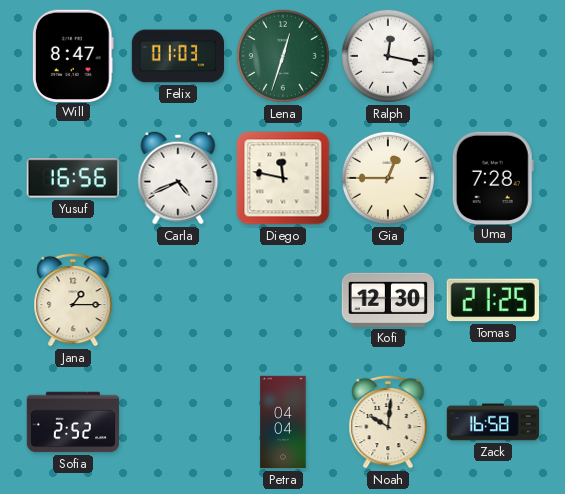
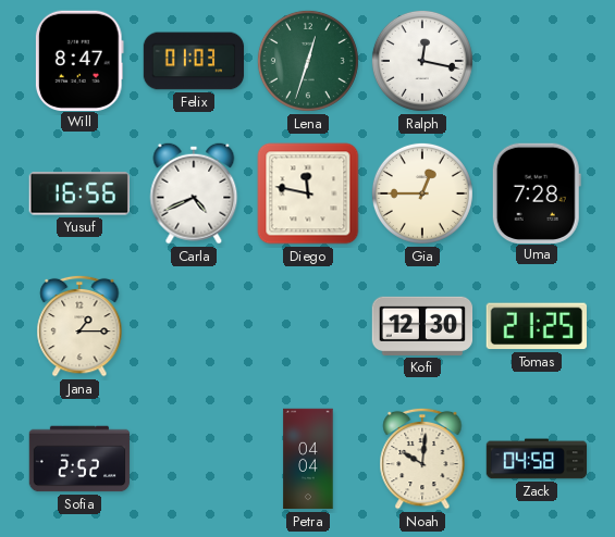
Zack: 16:58 -> 04:58
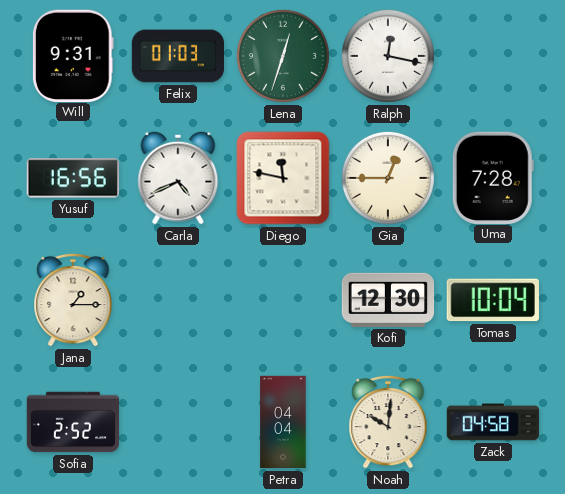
Will: 8:47 -> 9:31
Tomas: 21:25 -> 10:04
